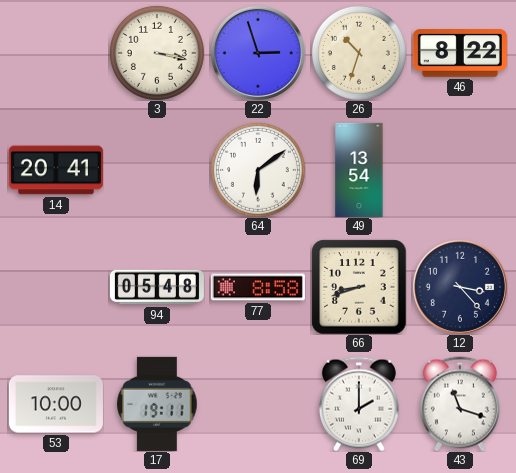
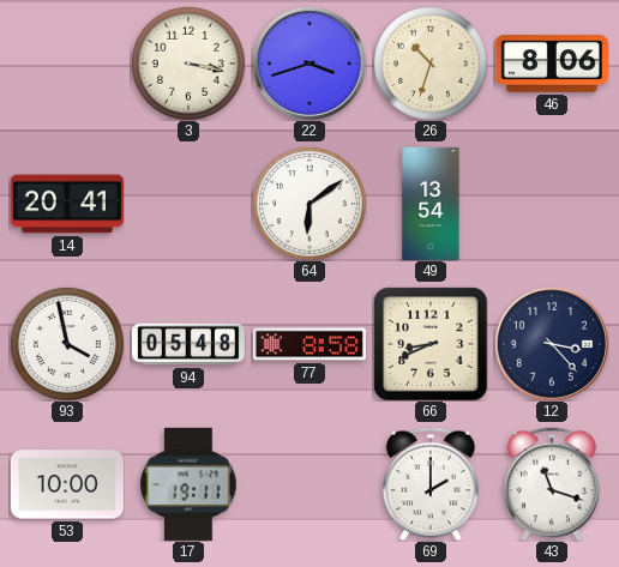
22: 2:57 -> 3:42
46: 8:22 -> 8:06
93: none -> 3:58
66: 8:42 -> 8:41
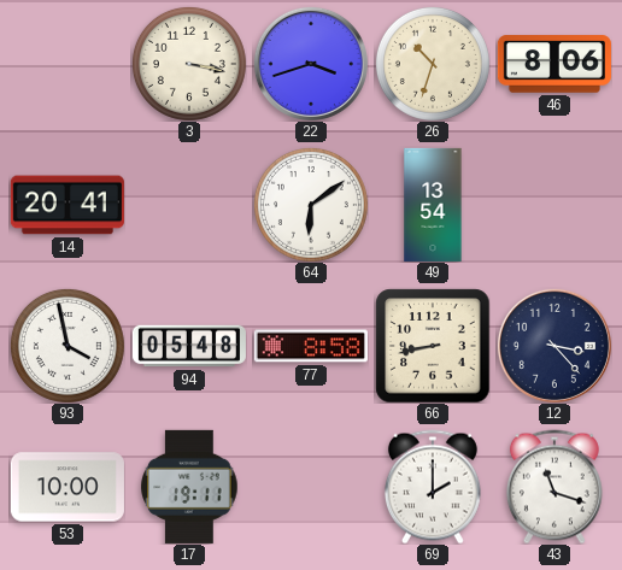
66: 8:41 -> 8:43
